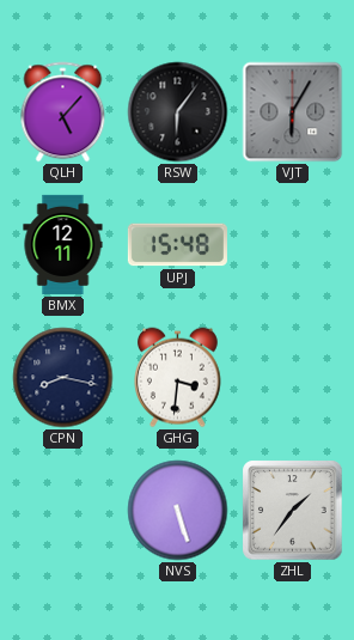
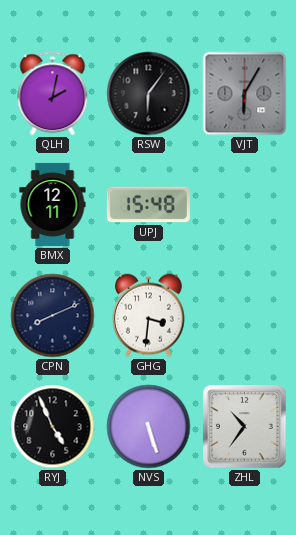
QLH: 5:07 -> 2:02
CPN: 8:17 -> 8:11
RYJ: none -> 4:56
ZHL: 1:36 -> 10:36
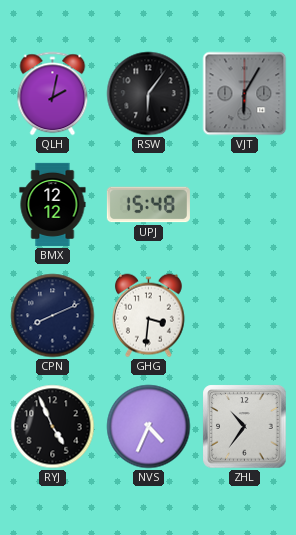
BMX: 12:11 -> 12:12
NVS: 5:27 -> 4:34
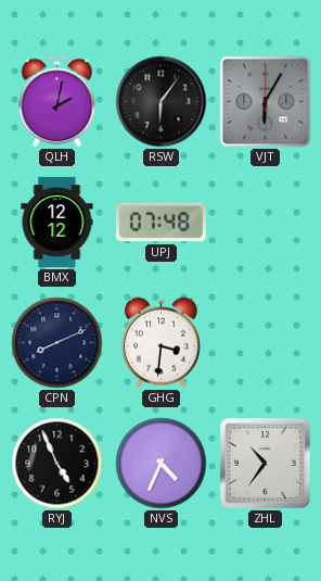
UPJ: 15:48 -> 07:48
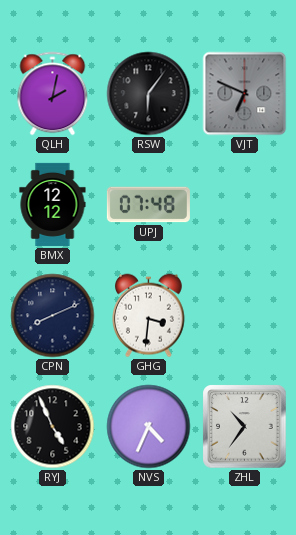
VJT: 6:05 -> 6:49
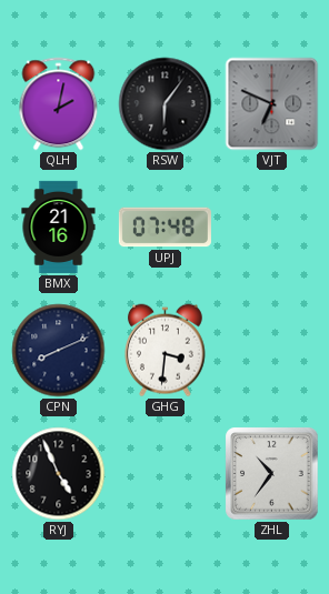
BMX: 12:12 -> 21:16
NVS: 4:34 -> none
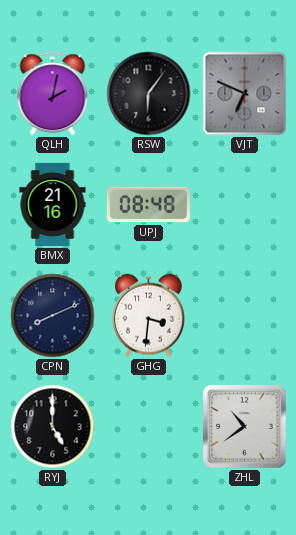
UPJ: 07:48 -> 08:48
RYJ: 4:56 -> 5:00
ZHL: 10:36 -> 10:39
